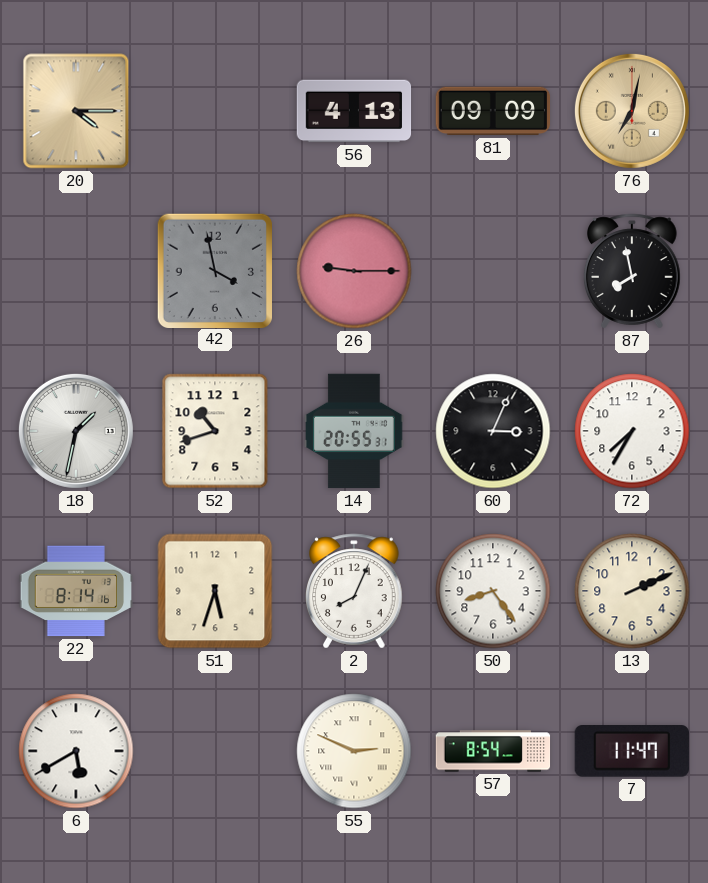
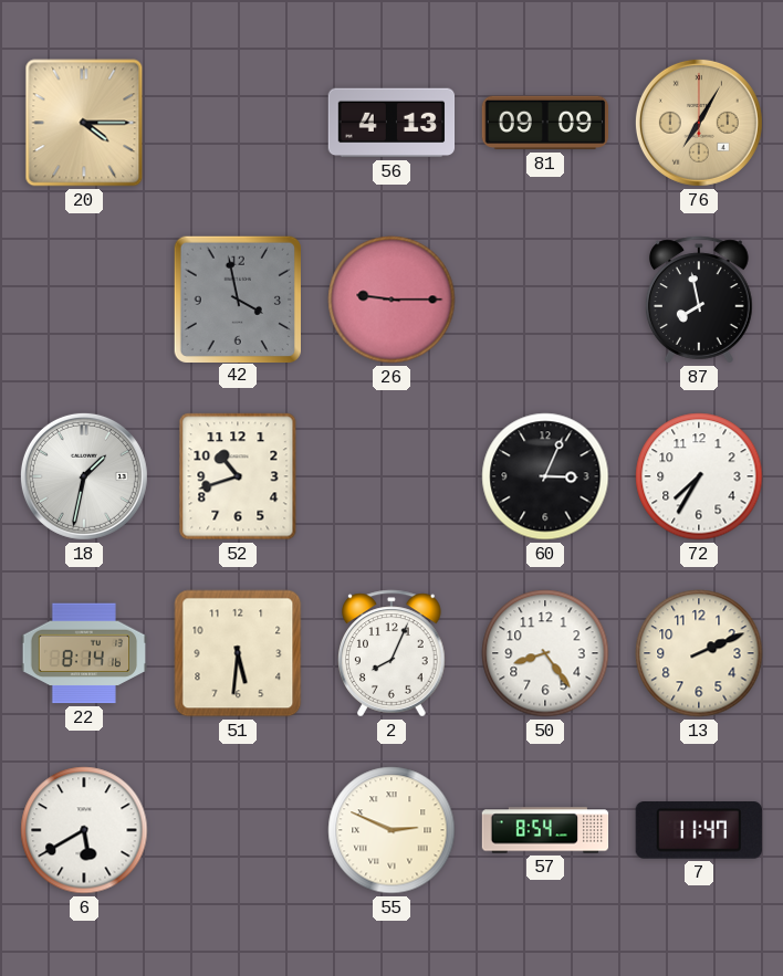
76: 7:02 -> 7:05
14: 20:55 -> none
51: 5:33 -> 5:31
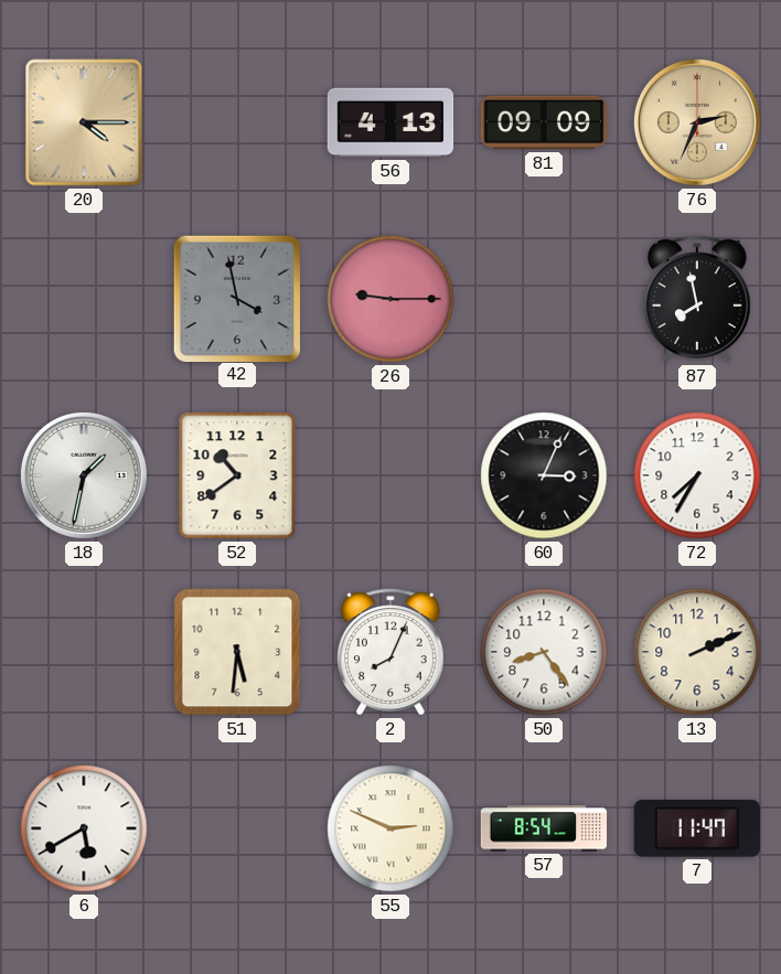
76: 7:05 -> 2:34
52: 10:42 -> 10:39
22: 8:14 -> none
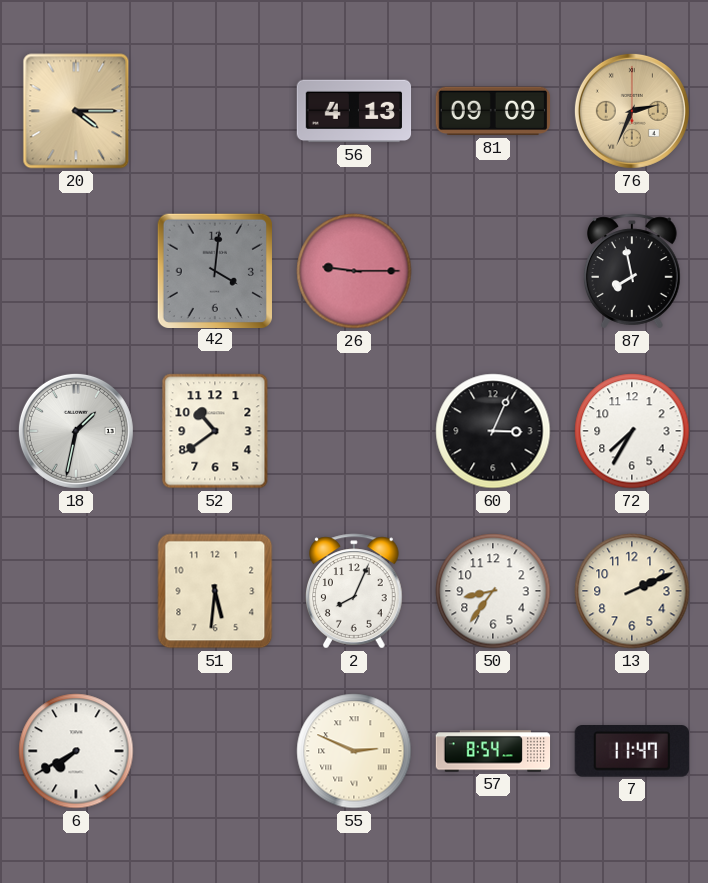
42: 3:58 -> 4:01
50: 8:24 -> 8:36
6: 5:40 -> 7:40
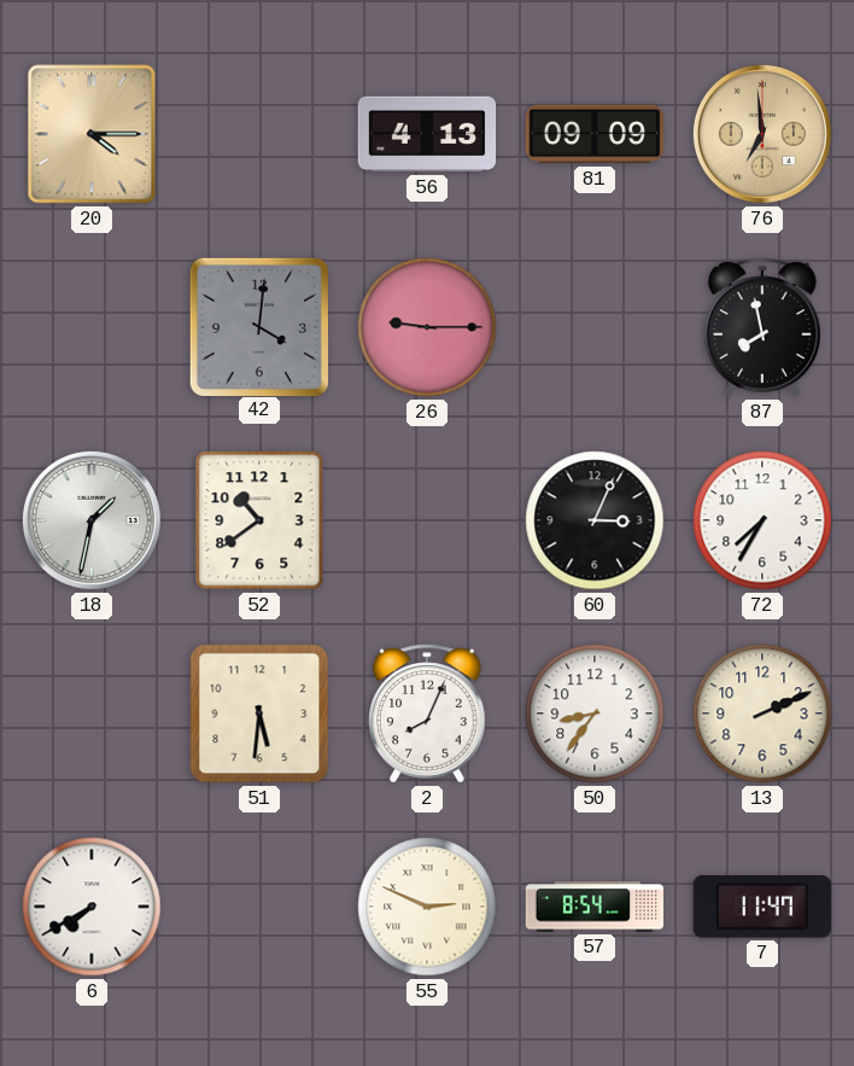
76: 2:34 -> 6:59
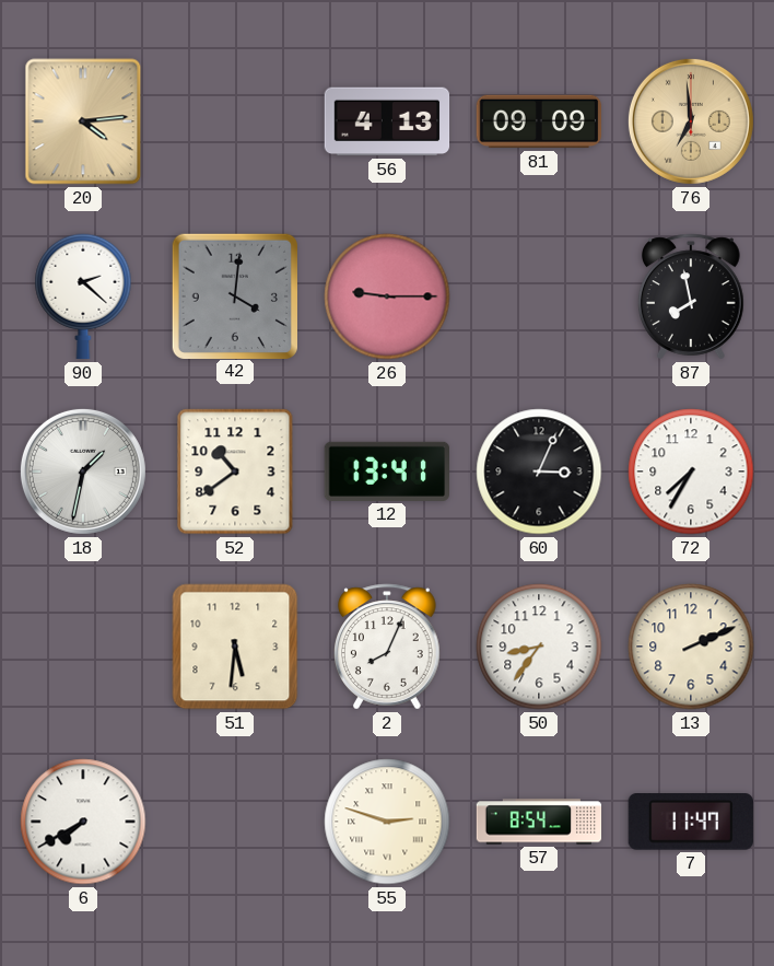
20: 4:15 -> 4:14
90: none -> 2:22
12: none -> 13:41
55: 2:49 -> 2:48
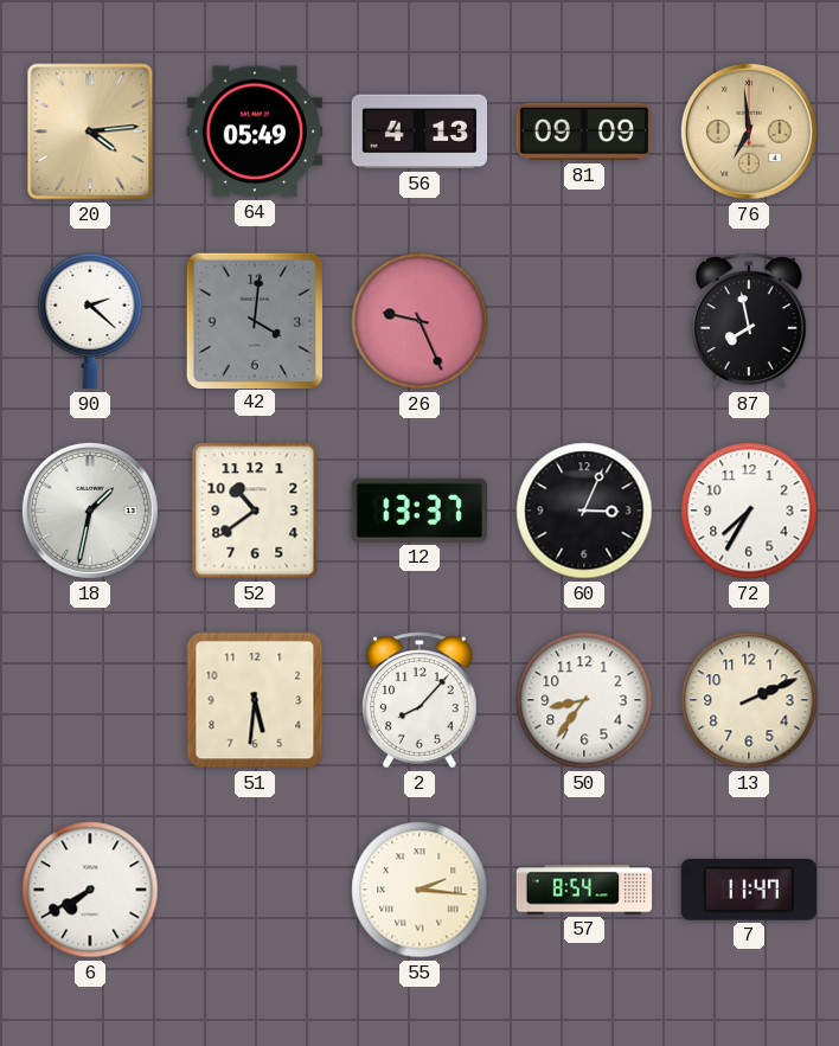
64: none -> 05:49
26: 9:15 -> 9:26
12: 13:41 -> 13:37
2: 8:04 -> 8:07
55: 2:48 -> 2:16
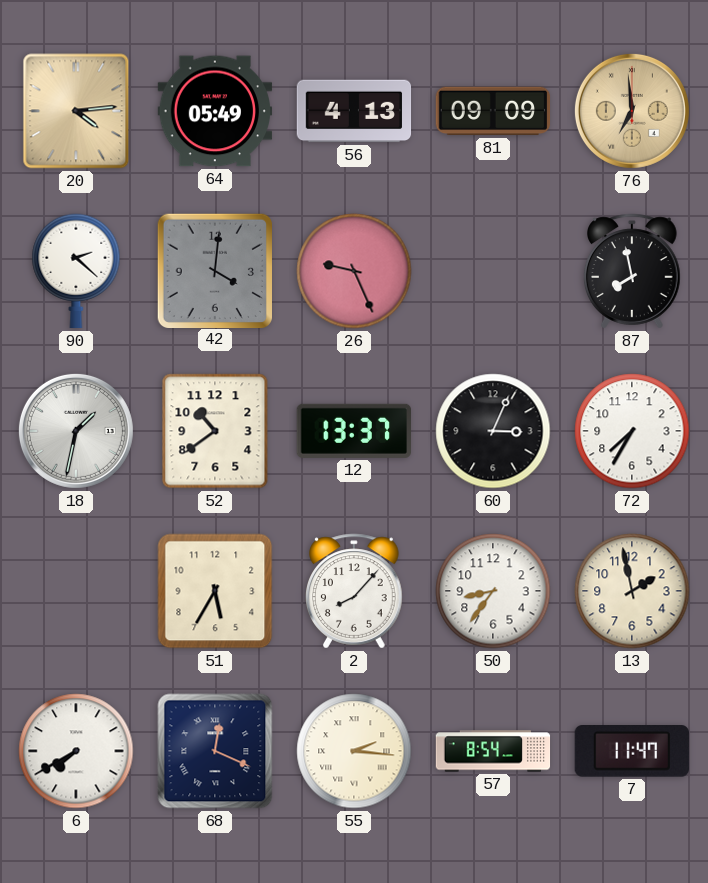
51: 5:31 -> 5:35
13: 2:11 -> 1:58
68: none -> 12:19
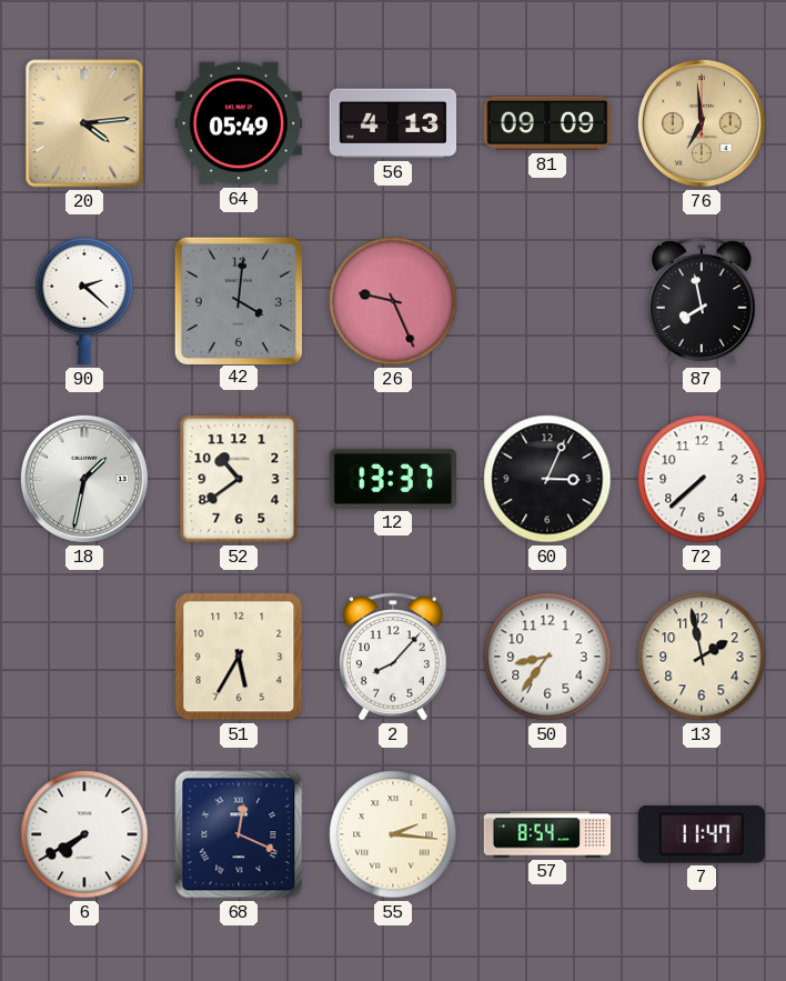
72: 7:35 -> 7:38
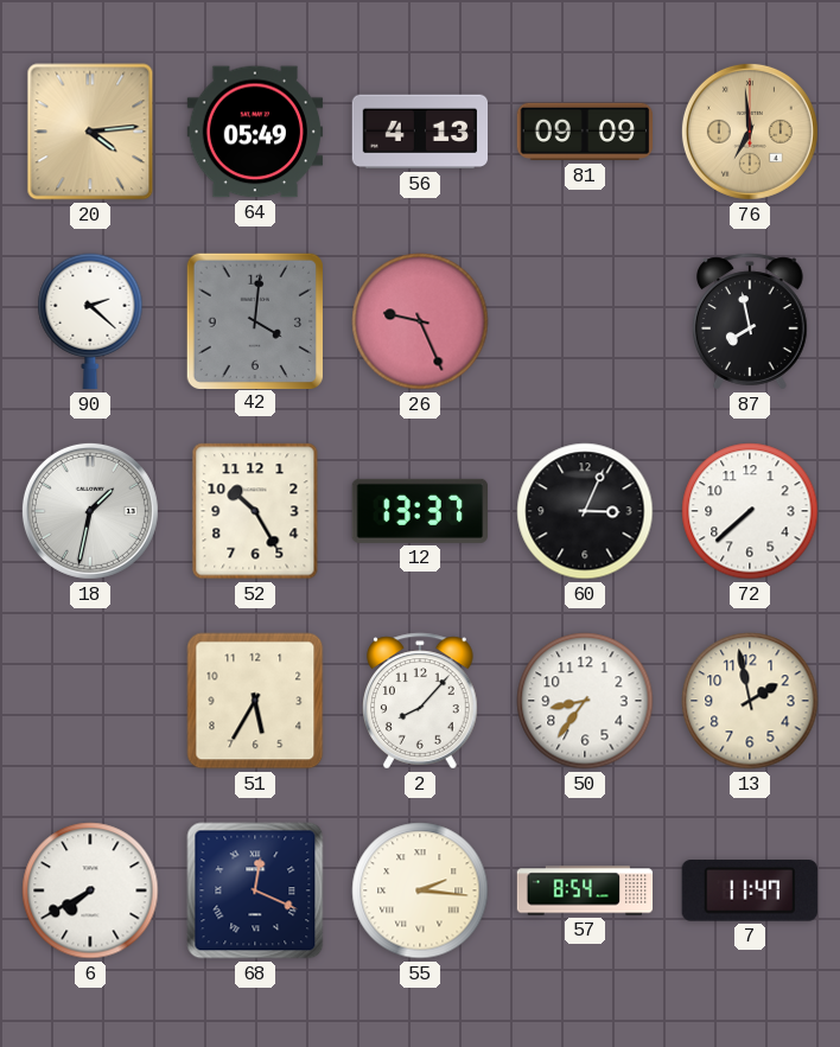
52: 10:39 -> 10:25
